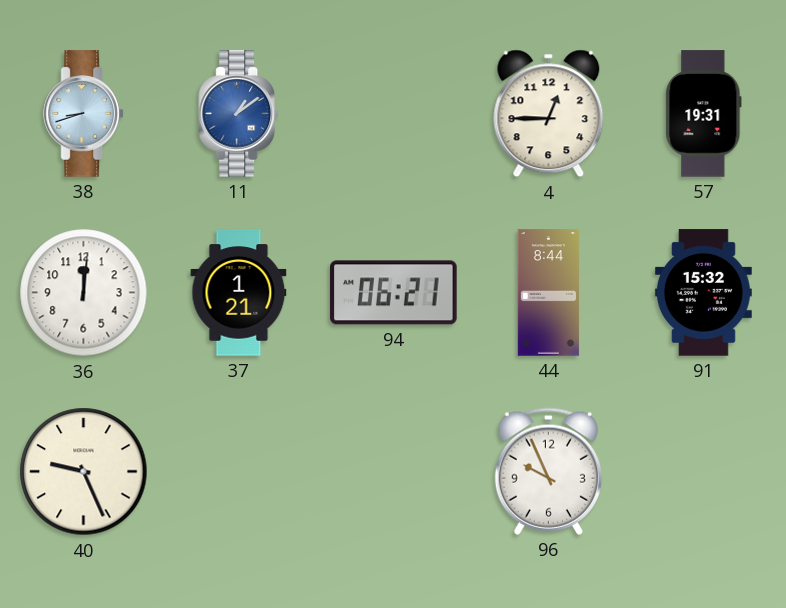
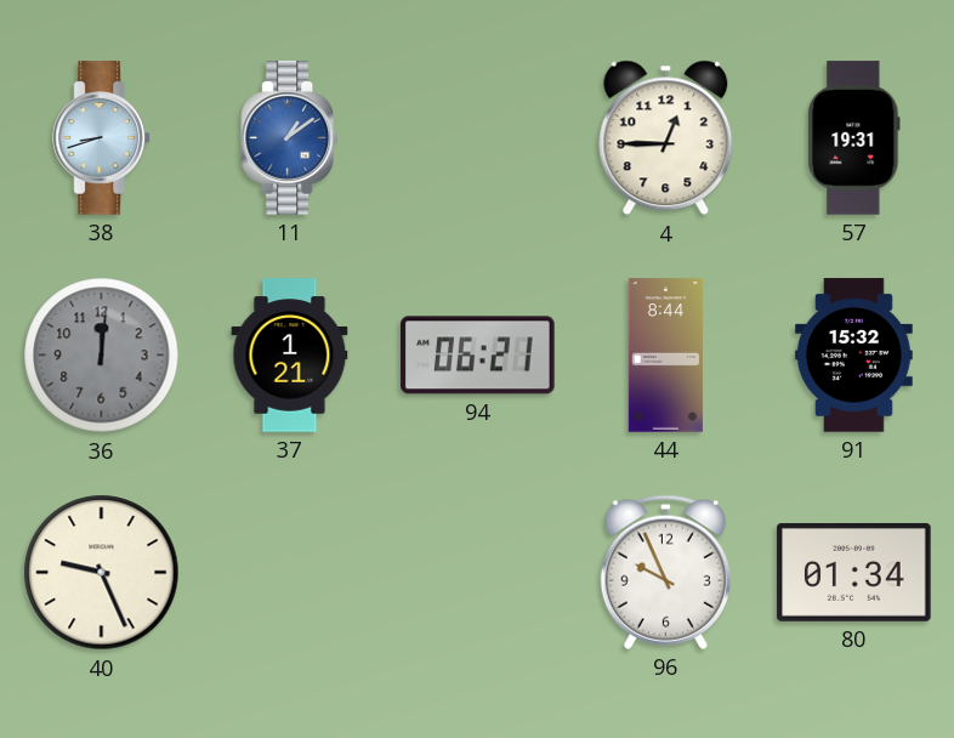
36 dial: white -> grey
80: none -> 01:34
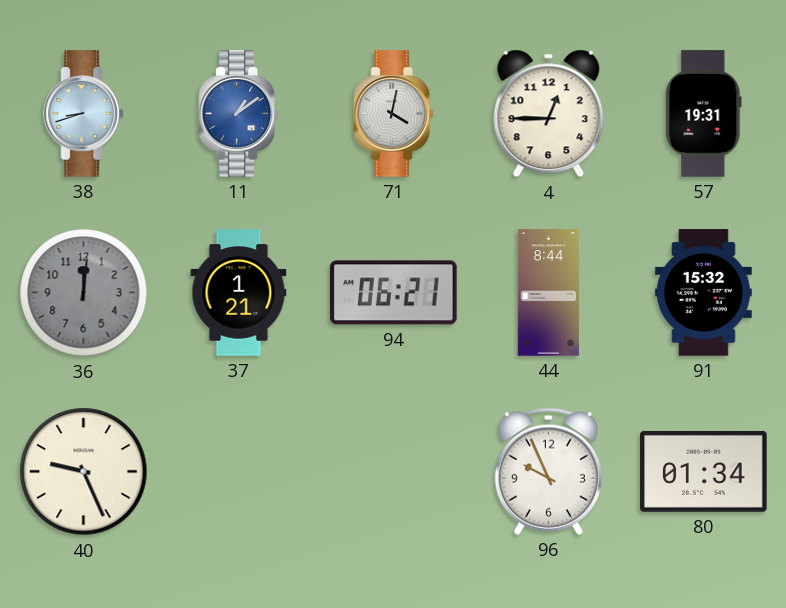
71: none -> 4:02
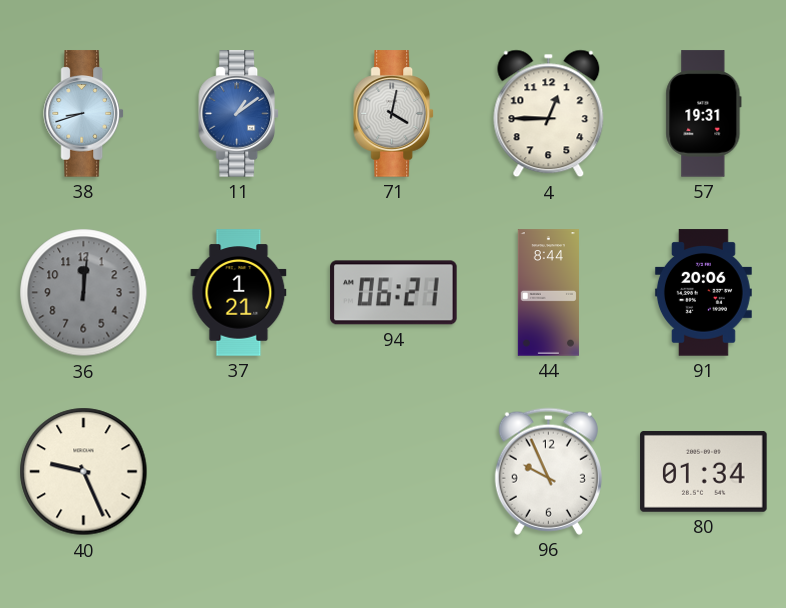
91: 15:32 -> 20:06
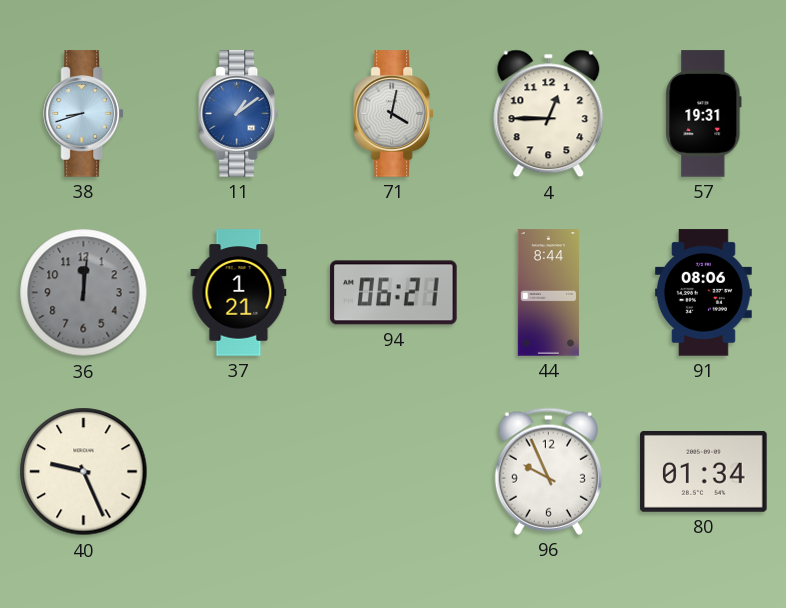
91: 20:06 -> 08:06
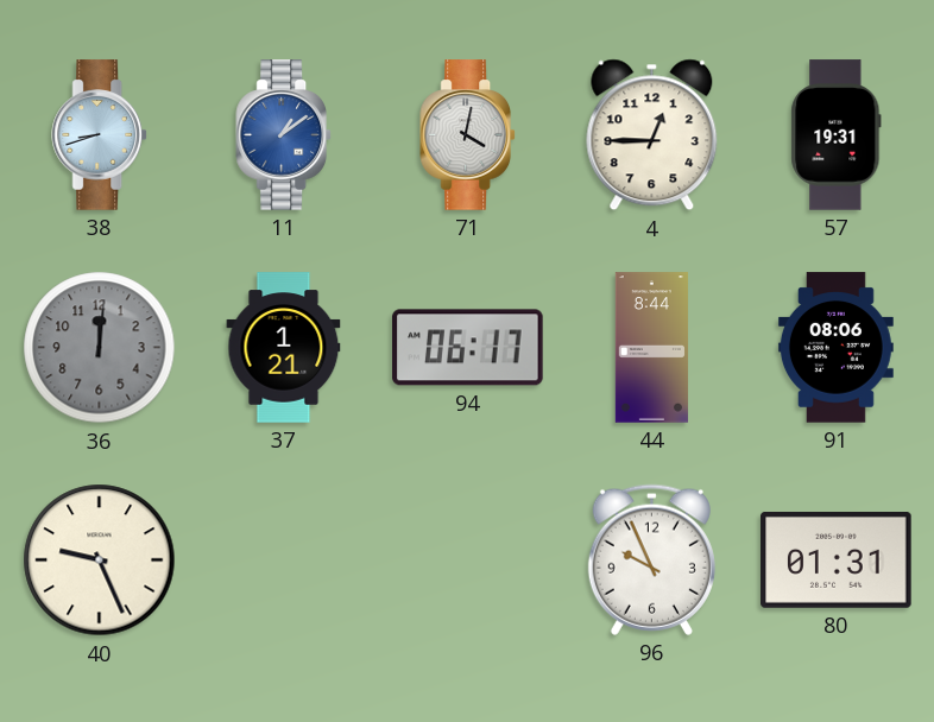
94: 06:21 -> 06:17
80: 01:34 -> 01:31
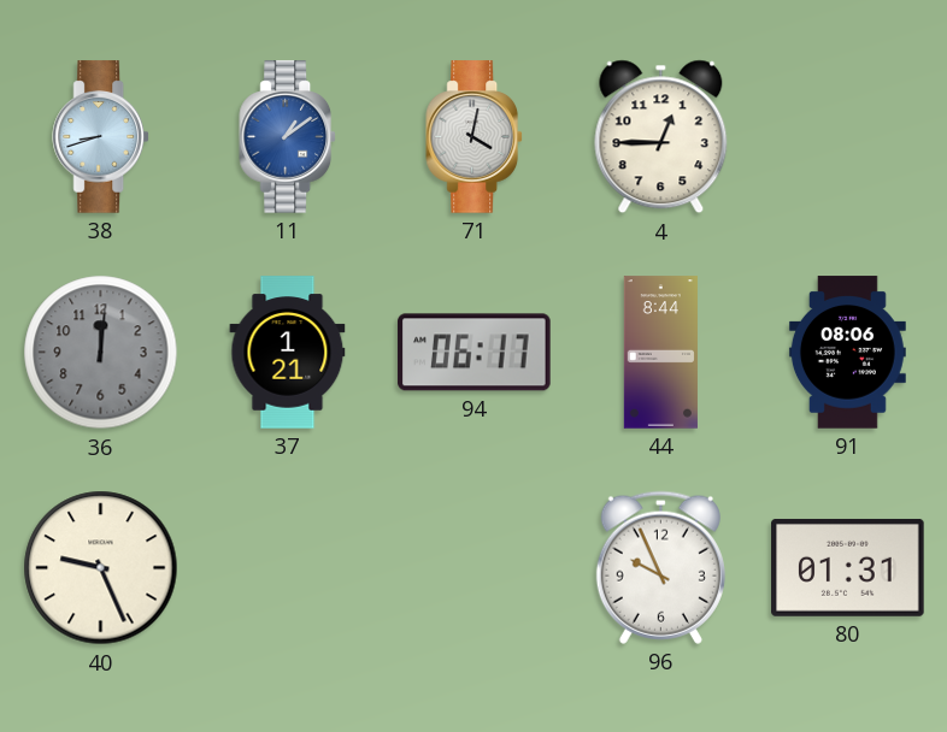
57: 19:31 -> none
